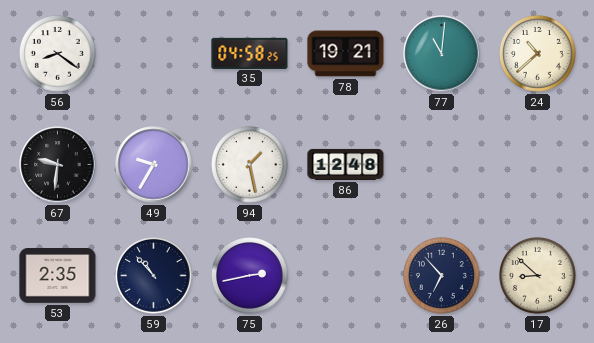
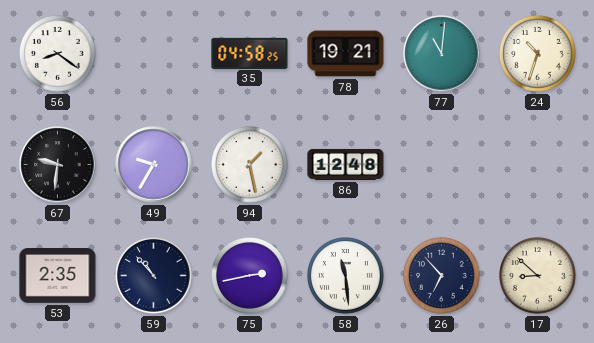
24: 10:38 -> 10:33
58: none -> 11:29
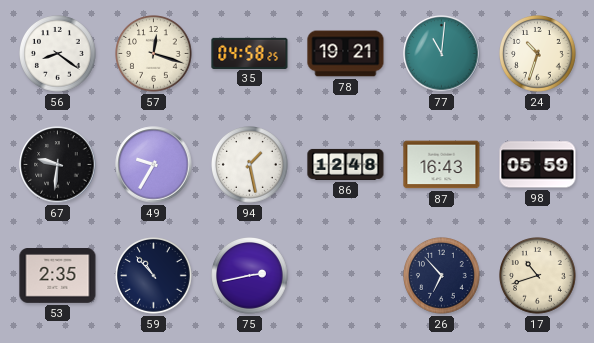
57: none -> 12:18
87: none -> 16:43
98: none -> 05:59
58: 11:29 -> none
17: 8:52 -> 10:42
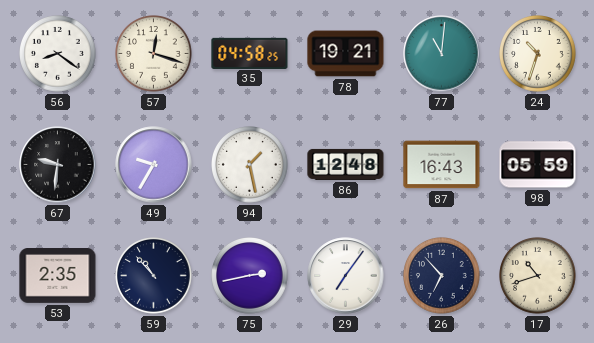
29: none -> 7:06
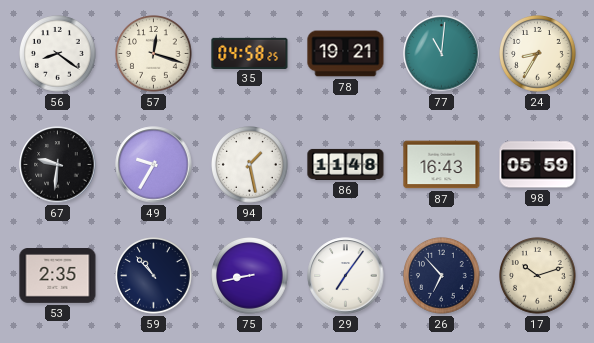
24: 10:33 -> 8:35
86: 12:48 -> 11:48
75: 2:43 -> 8:43
17: 10:42 -> 10:12
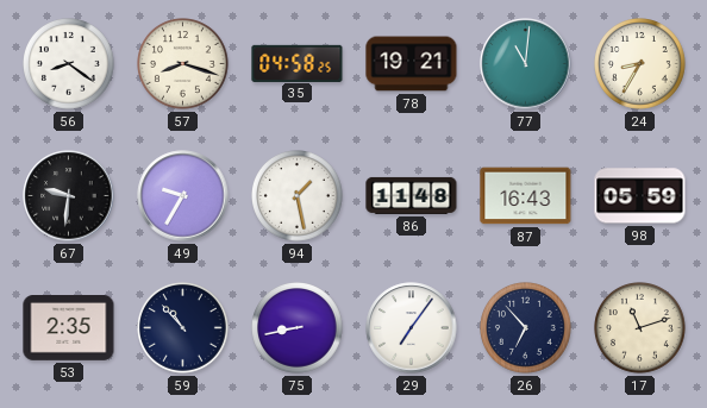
57: 12:18 -> 8:18
17: 10:12 -> 11:12
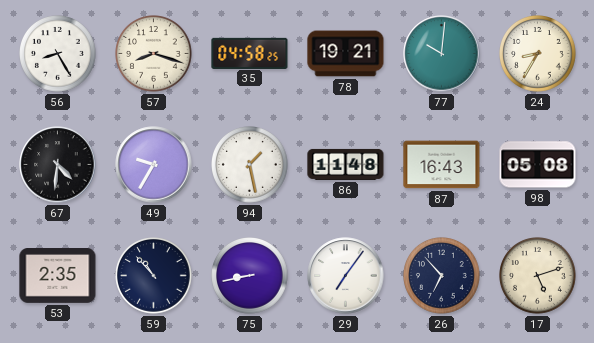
56: 8:21 -> 8:25
77: 11:01 -> 10:01
67: 9:31 -> 4:31
98: 05:59 -> 05:08
17: 11:12 -> 5:12
